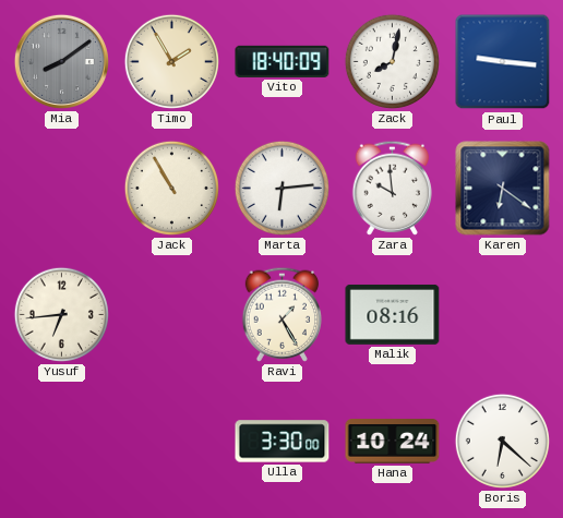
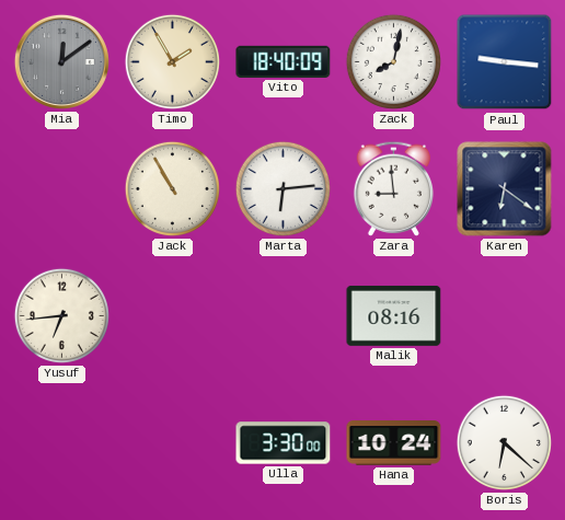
Mia: 8:09 -> 12:09
Zara: 9:59 -> 8:59
Ravi: 1:25 -> none
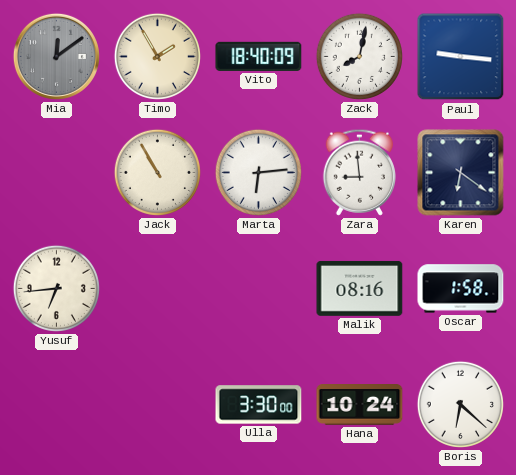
Oscar: none -> 1:58
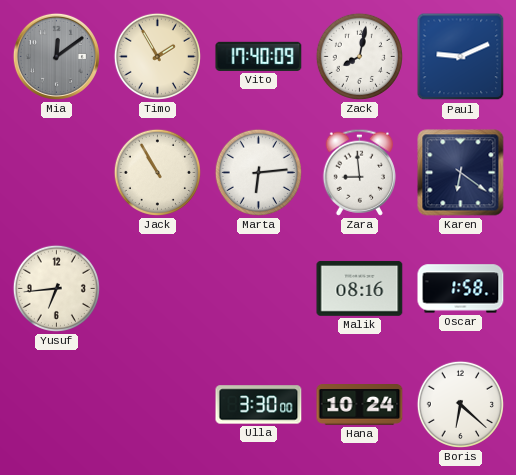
Vito: 18:40 -> 17:40
Paul: 9:16 -> 9:11
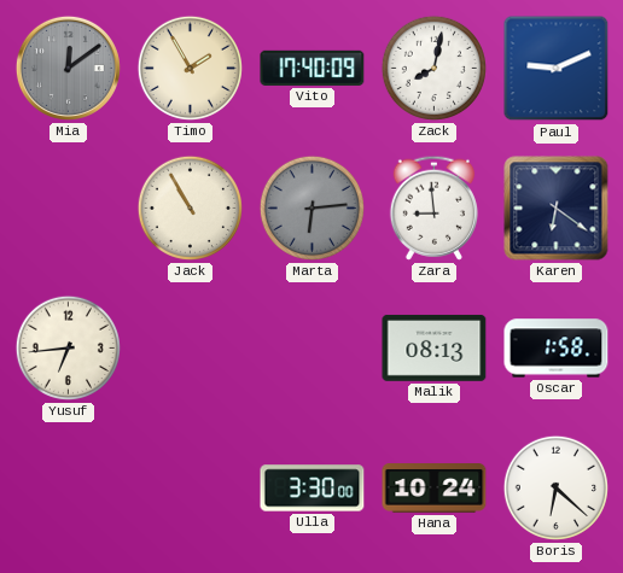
Marta dial: white -> grey
Malik: 08:16 -> 08:13
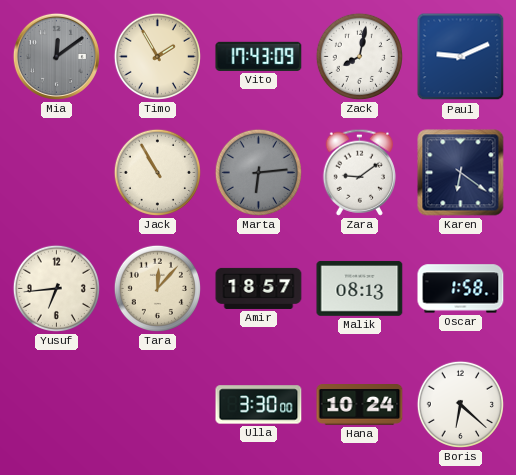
Vito: 17:40 -> 17:43
Zara: 8:59 -> 9:09
Tara: none -> 12:07
Amir: none -> 18:57
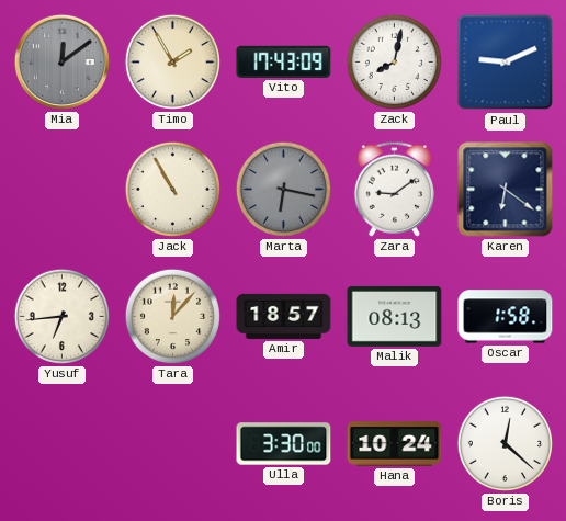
Marta: 6:14 -> 6:17
Boris: 6:22 -> 12:22
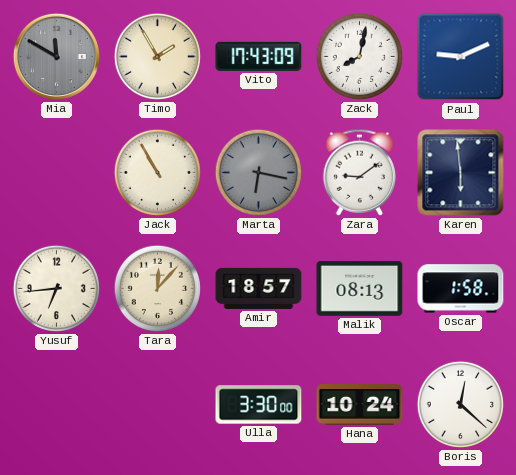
Mia: 12:09 -> 11:50
Karen: 6:21 -> 5:59
